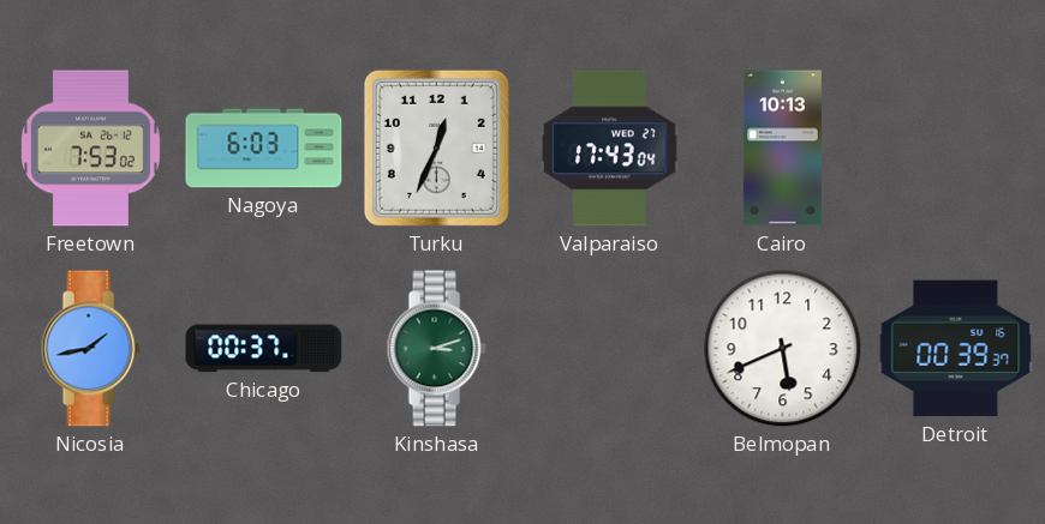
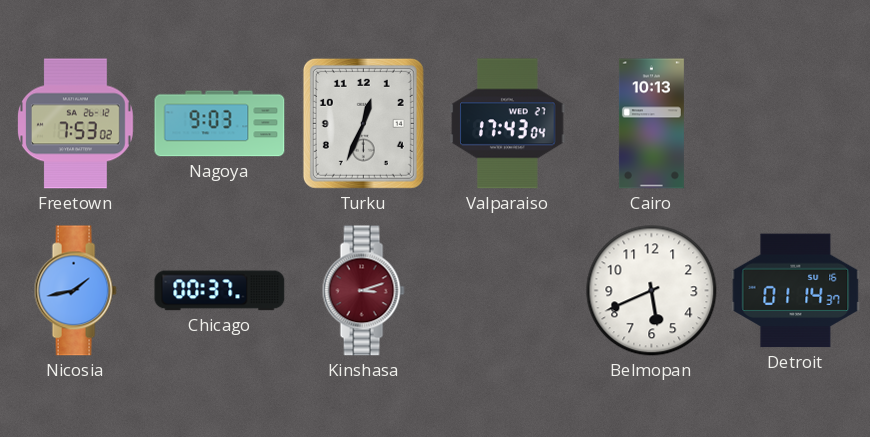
Nagoya: 6:03 -> 9:03
Kinshasa dial: green -> burgundy
Detroit: 00:39 -> 01:14
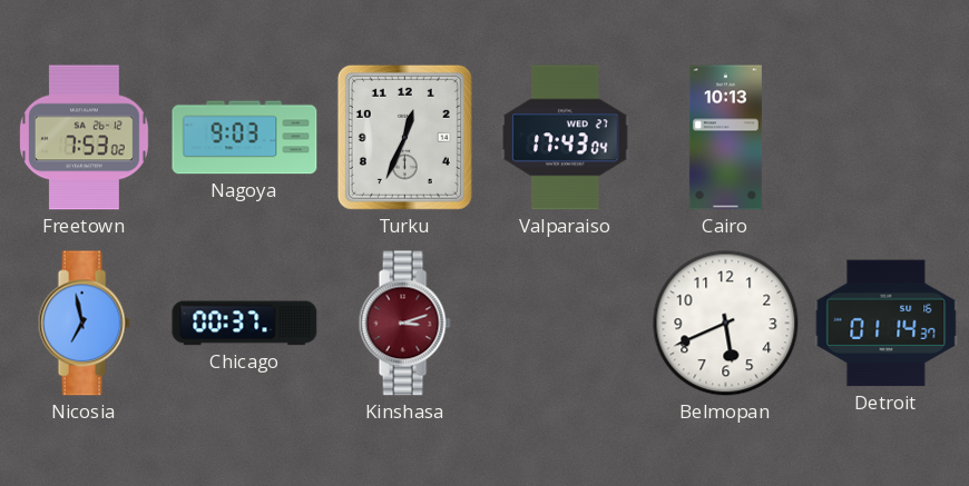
Nicosia: 1:43 -> 6:58
